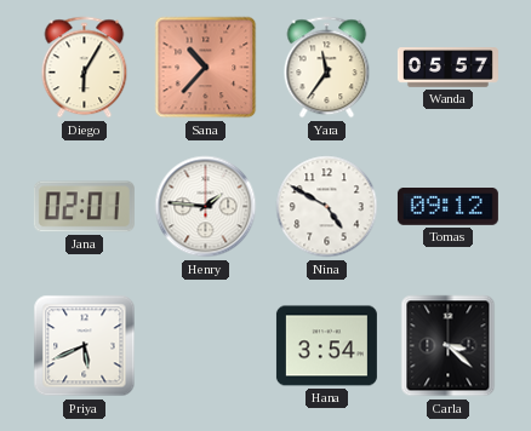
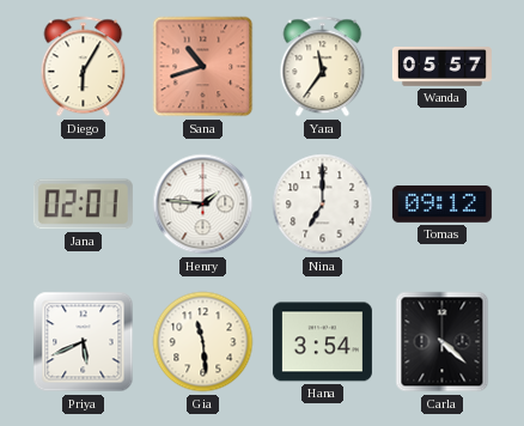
Sana: 10:37 -> 10:42
Nina: 4:50 -> 7:00
Gia: none -> 11:29
Carla: 3:22 -> 4:22
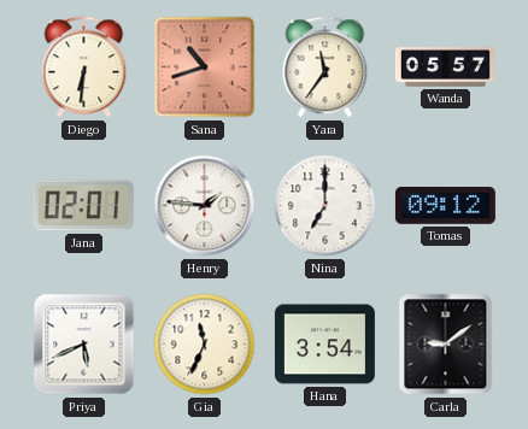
Diego: 6:05 -> 6:31
Gia: 11:29 -> 11:34
Carla: 4:22 -> 9:09
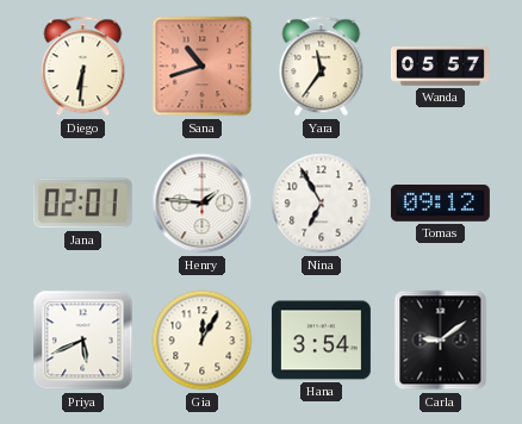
Nina: 7:00 -> 6:55
Gia: 11:34 -> 12:05
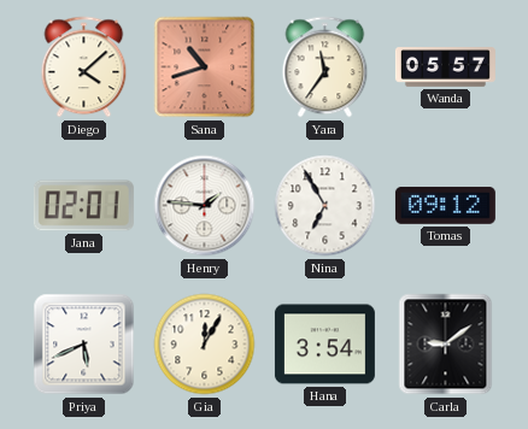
Diego: 6:31 -> 4:08
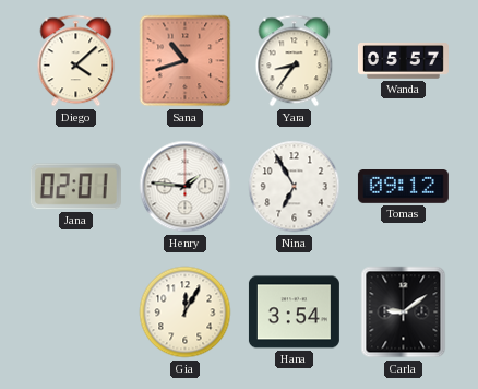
Yara: 11:36 -> 8:36
Priya: 5:41 -> none
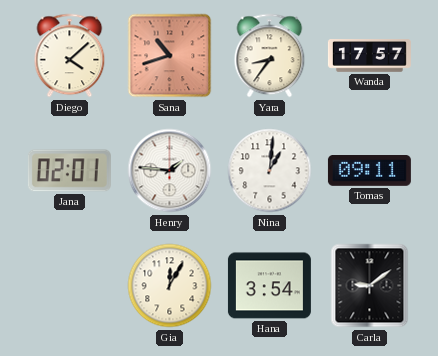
Wanda: 05:57 -> 17:57
Nina: 6:55 -> 1:01
Tomas: 09:12 -> 09:11
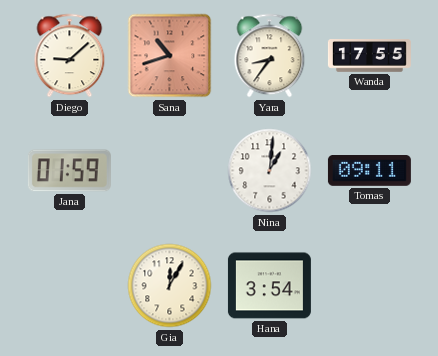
Diego: 4:08 -> 9:08
Wanda: 17:57 -> 17:55
Jana: 02:01 -> 01:59
Henry: 1:46 -> none
Carla: 9:09 -> none
